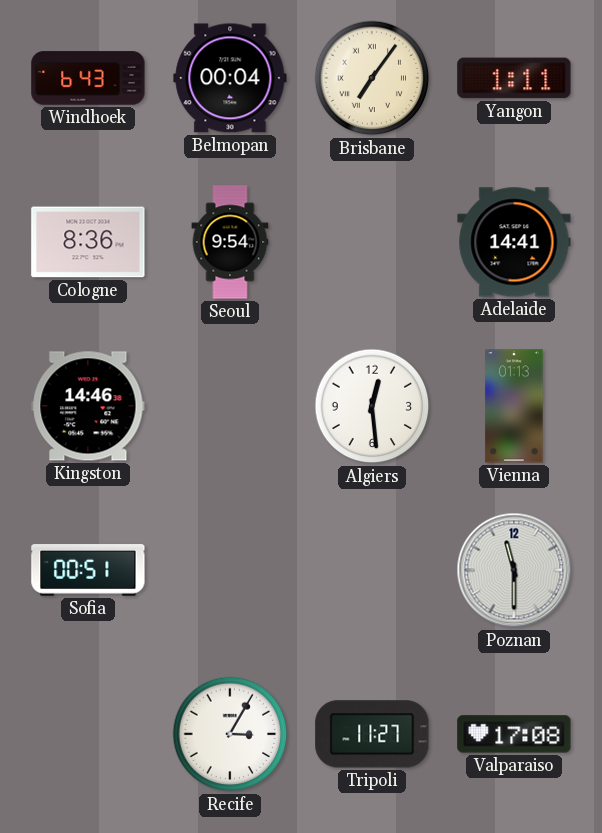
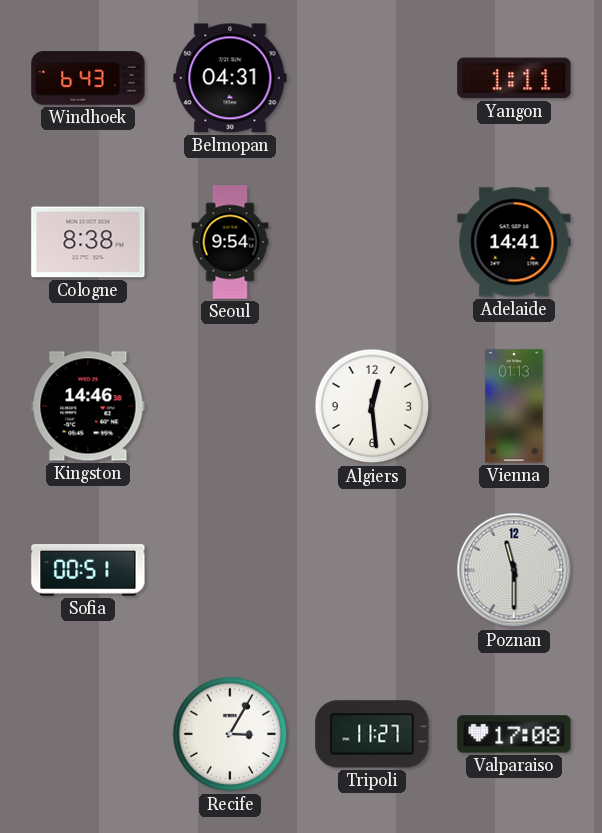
Belmopan: 00:04 -> 04:31
Brisbane: 7:06 -> none
Cologne: 8:36 -> 8:38
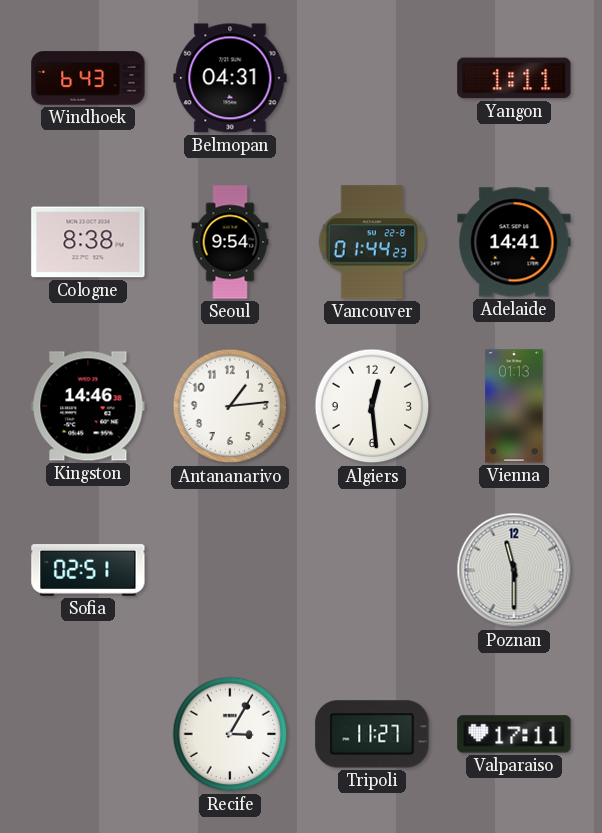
Vancouver: none -> 01:44
Antananarivo: none -> 1:14
Sofia: 00:51 -> 02:51
Valparaiso: 17:08 -> 17:11
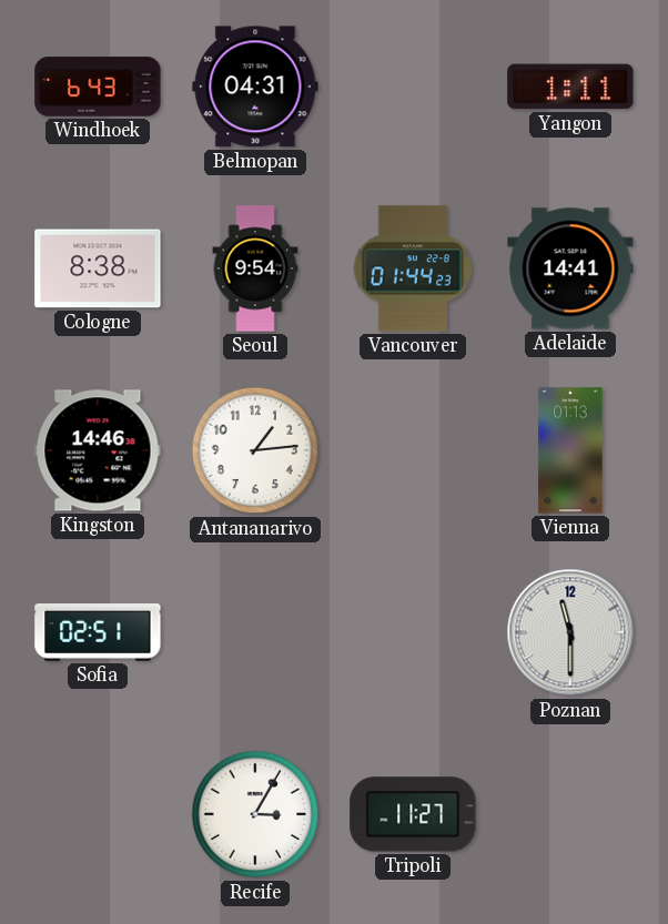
Algiers: 12:29 -> none
Valparaiso: 17:11 -> none
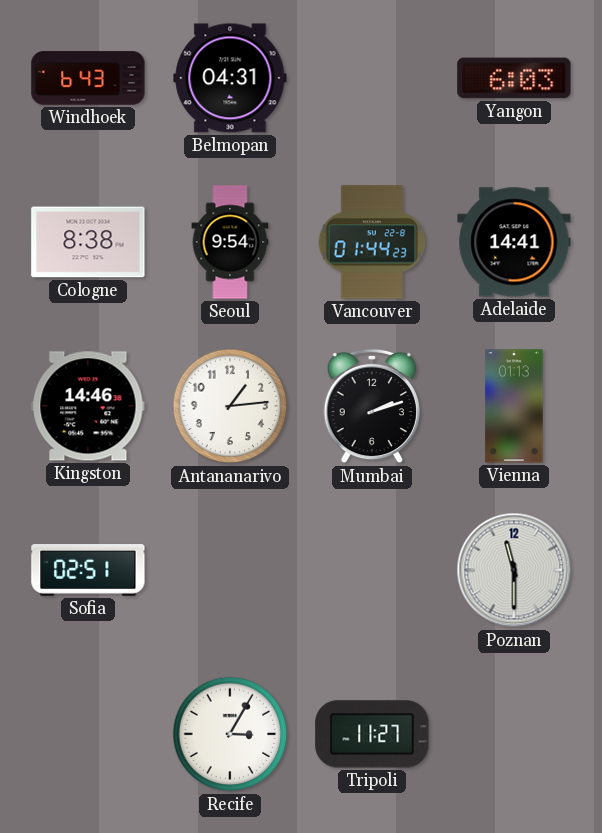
Yangon: 1:11 -> 6:03
Mumbai: none -> 2:12
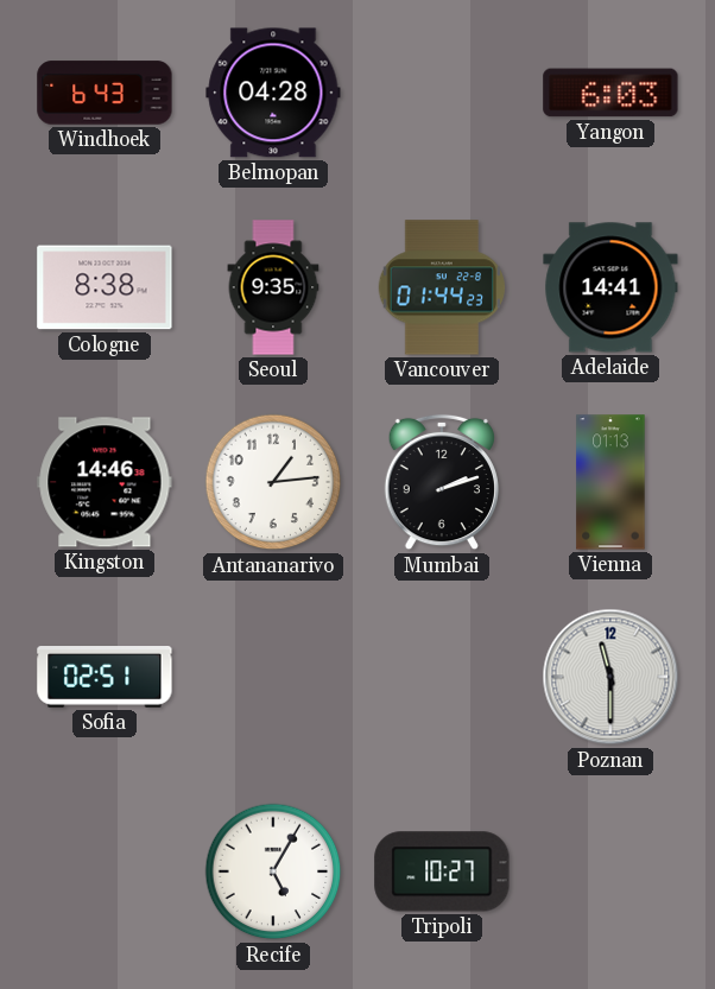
Belmopan: 04:31 -> 04:28
Seoul: 9:54 -> 9:35
Recife: 3:05 -> 5:05
Tripoli: 11:27 -> 10:27
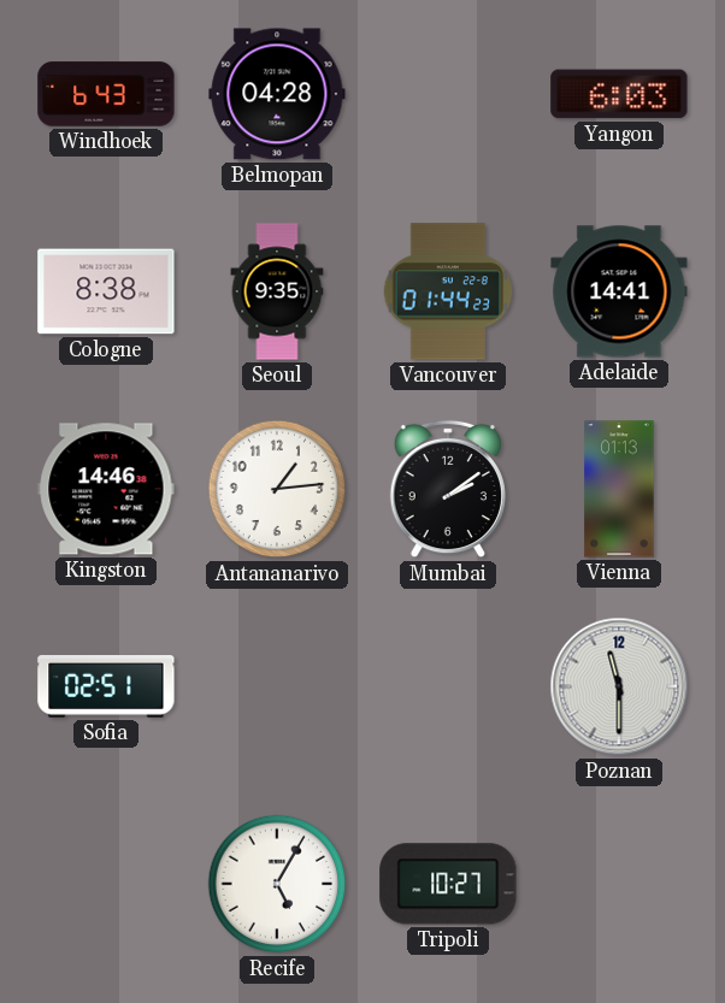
Mumbai: 2:12 -> 2:09
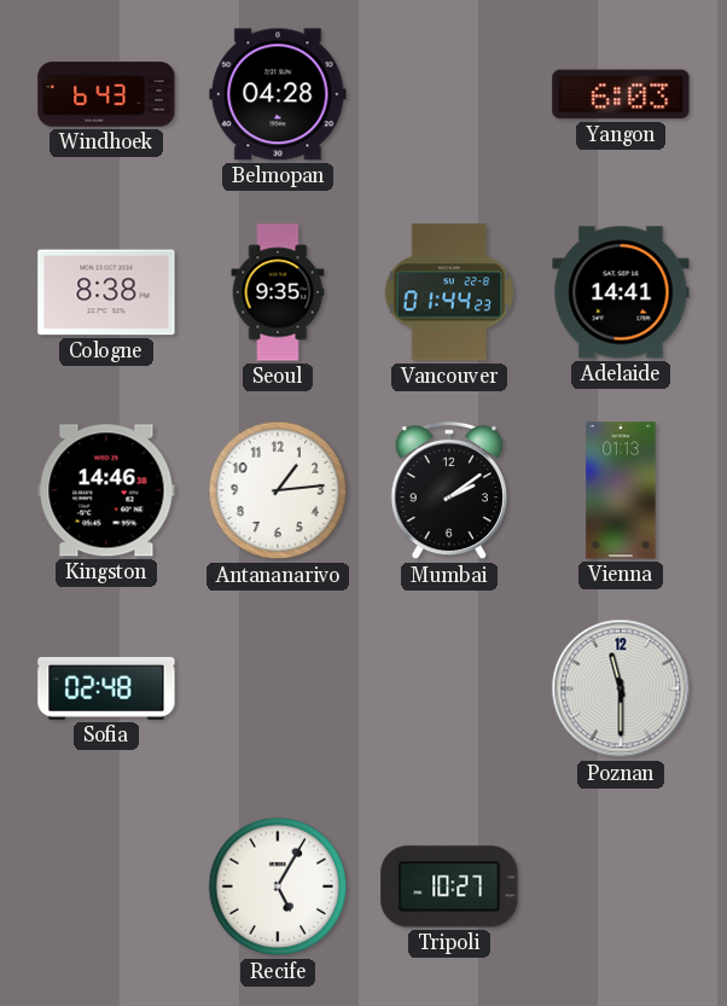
Sofia: 02:51 -> 02:48
